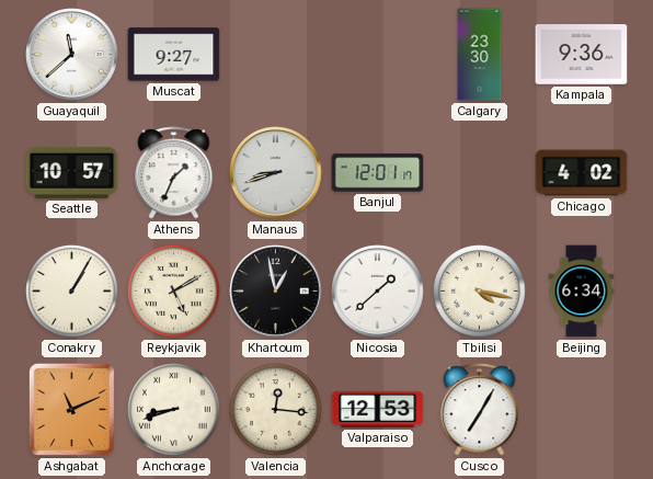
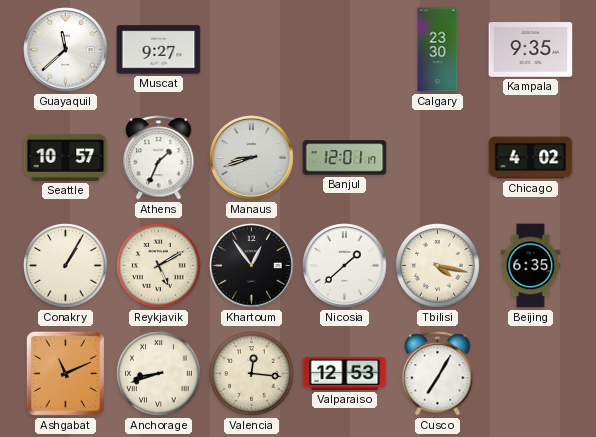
Kampala: 9:36 -> 9:35
Khartoum: 12:58 -> 12:54
Beijing: 6:34 -> 6:35
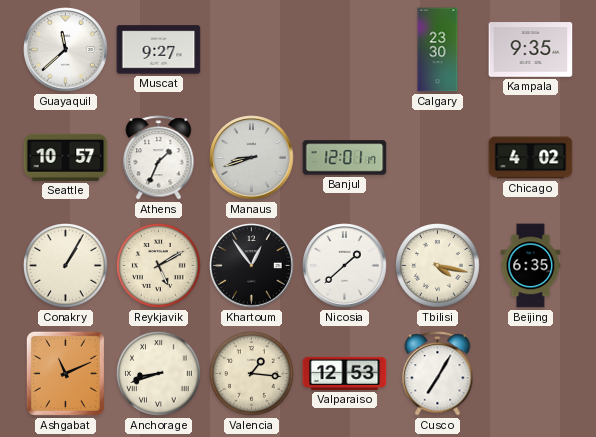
Valencia: 12:16 -> 1:16
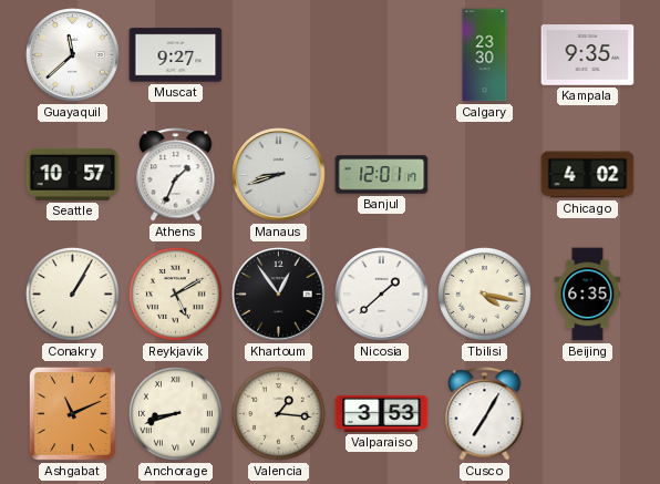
Valparaiso: 12:53 -> 3:53
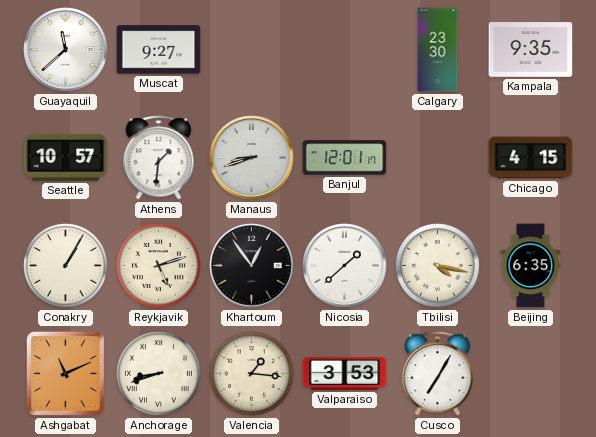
Athens: 1:34 -> 1:31
Chicago: 4:02 -> 4:15
Reykjavik: 5:10 -> 5:12
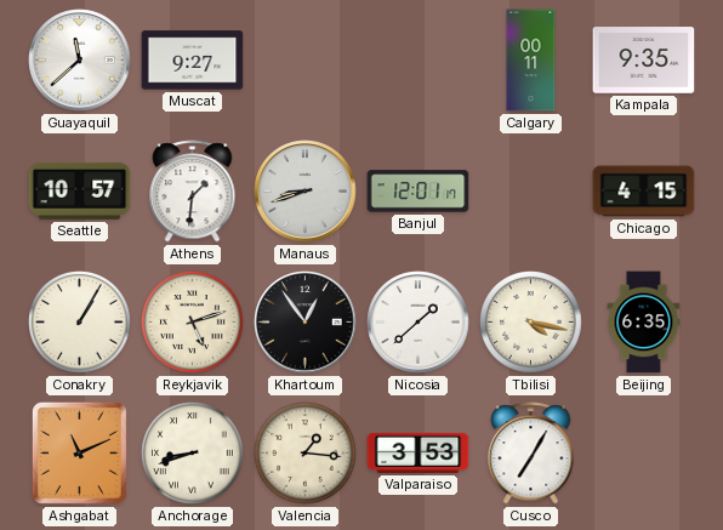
Calgary: 23:30 -> 00:11
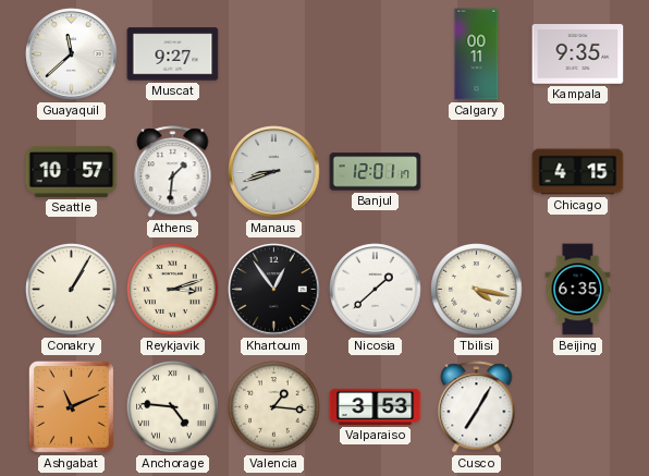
Reykjavik: 5:12 -> 3:12
Anchorage: 8:42 -> 4:46
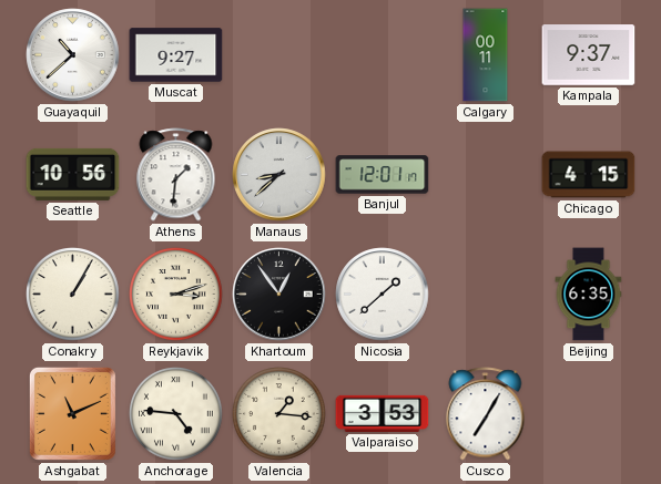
Guayaquil: 11:38 -> 10:38
Kampala: 9:35 -> 9:37
Seattle: 10:57 -> 10:56
Manaus: 8:42 -> 8:38
Tbilisi: 4:17 -> none
